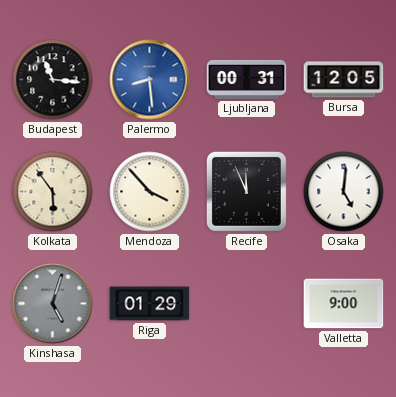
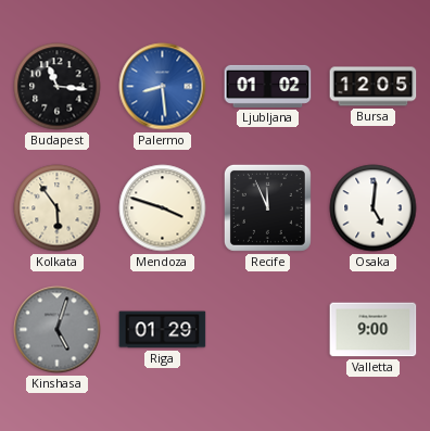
Ljubljana: 00:31 -> 01:02
Mendoza: 3:53 -> 3:48
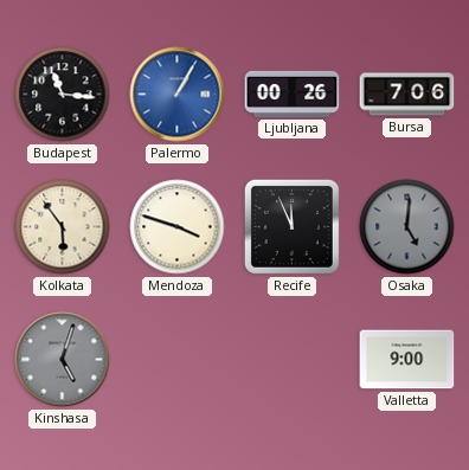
Palermo: 8:29 -> 1:05
Ljubljana: 01:02 -> 00:26
Bursa: 12:05 -> 7:06
Osaka dial: white -> grey
Riga: 01:29 -> none
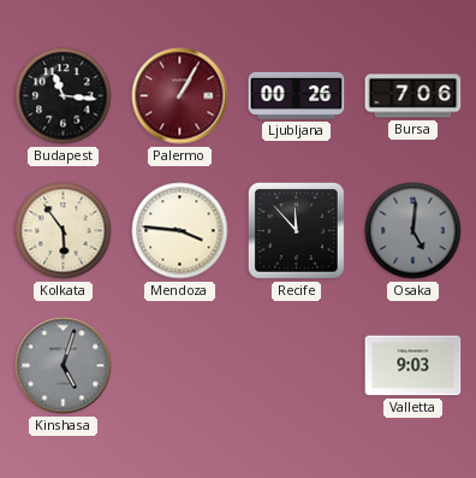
Palermo dial: blue -> burgundy
Mendoza: 3:48 -> 3:46
Recife: 11:56 -> 11:53
Valletta: 9:00 -> 9:03
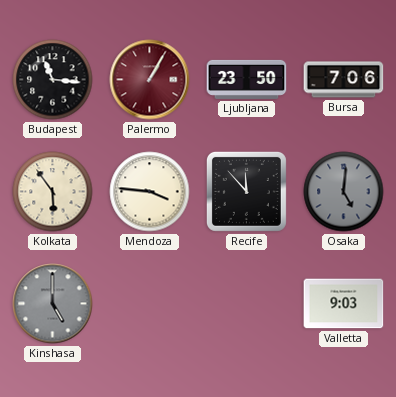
Ljubljana: 00:26 -> 23:50
Kinshasa: 5:03 -> 5:00
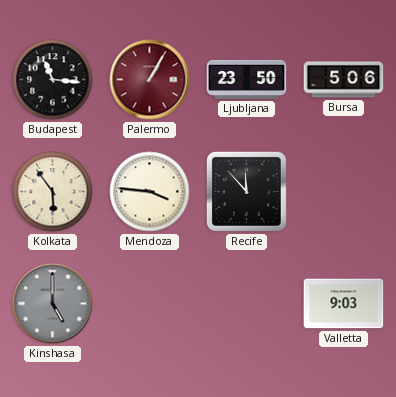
Bursa: 7:06 -> 5:06
Osaka: 5:01 -> none
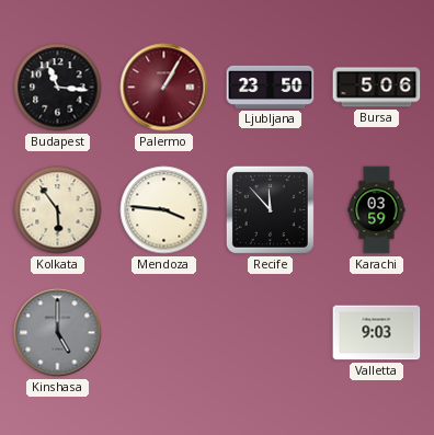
Karachi: none -> 03:59
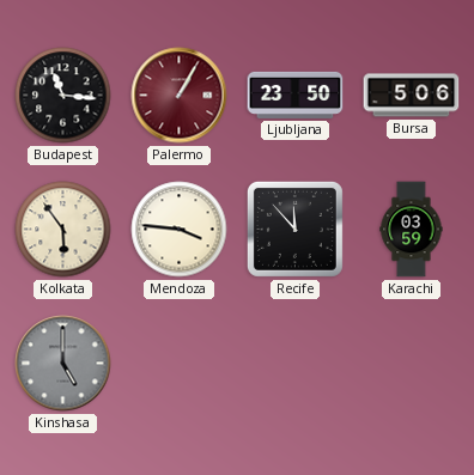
Valletta: 9:03 -> none
